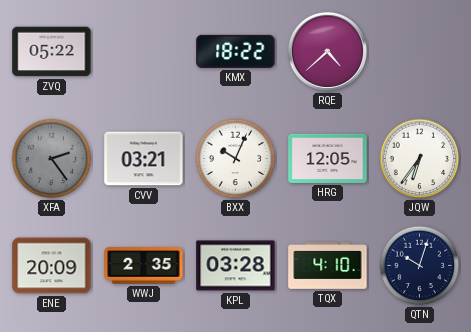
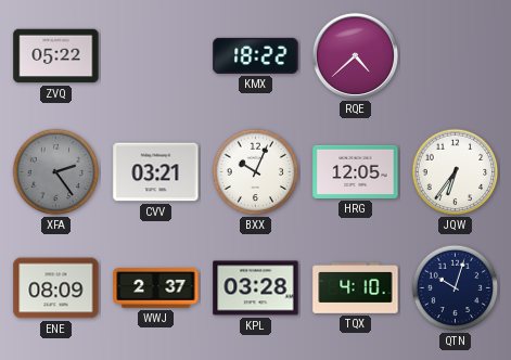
ENE: 20:09 -> 08:09
WWJ: 2:35 -> 2:37
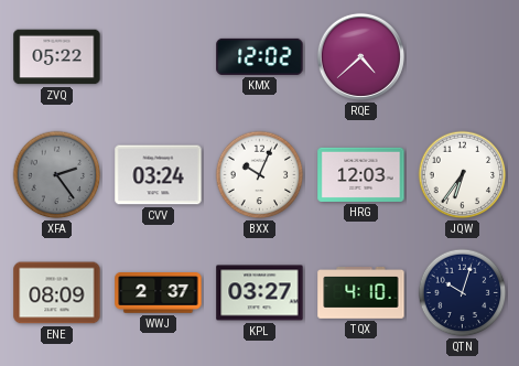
KMX: 18:22 -> 12:02
CVV: 03:21 -> 03:24
HRG: 12:05 -> 12:03
KPL: 03:28 -> 03:27
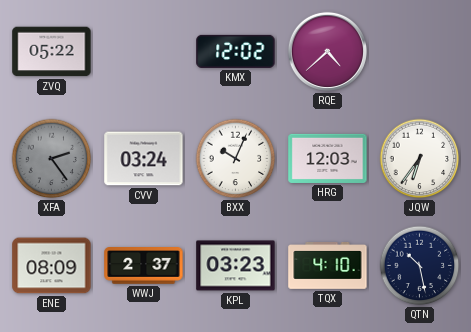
KPL: 03:27 -> 03:23
QTN: 10:03 -> 10:28
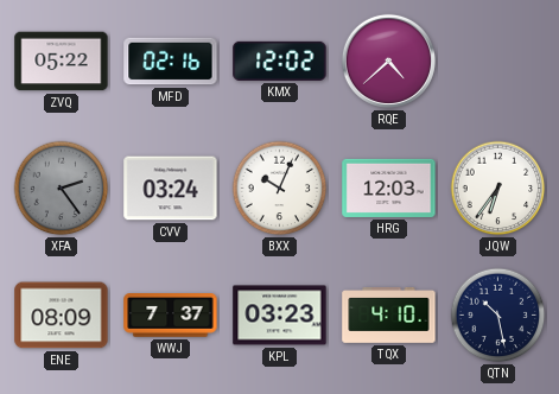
MFD: none -> 02:16
WWJ: 2:37 -> 7:37
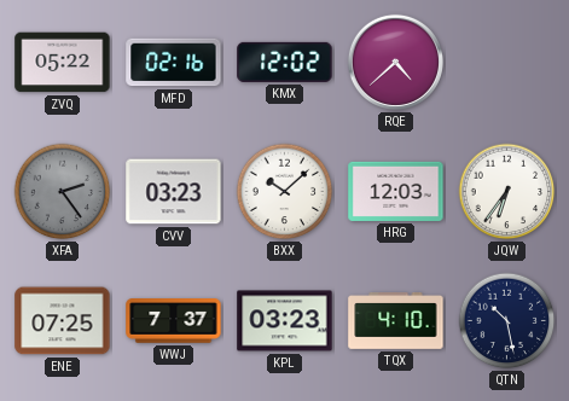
CVV: 03:24 -> 03:23
BXX: 10:04 -> 10:08
ENE: 08:09 -> 07:25
